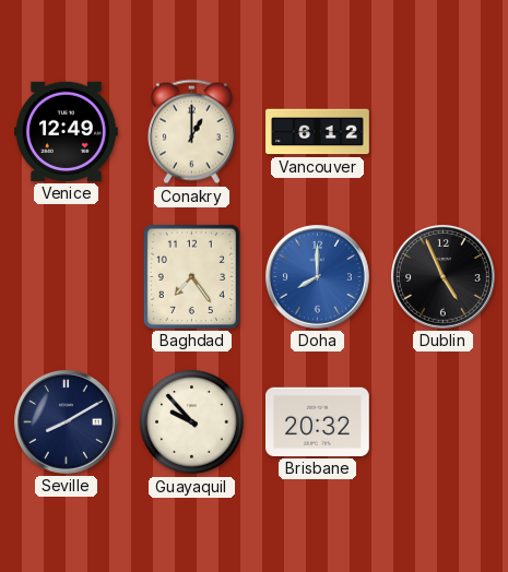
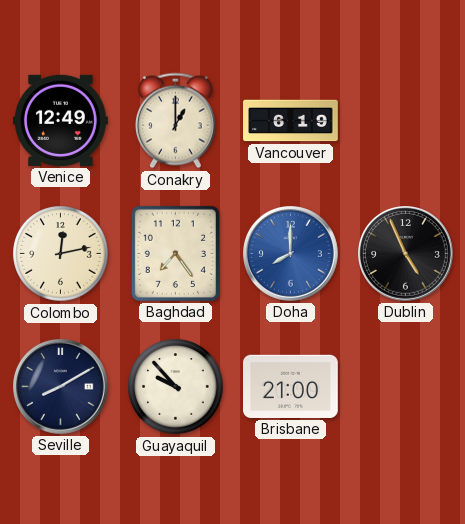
Vancouver: 6:12 -> 6:19
Colombo: none -> 12:13
Brisbane: 20:32 -> 21:00
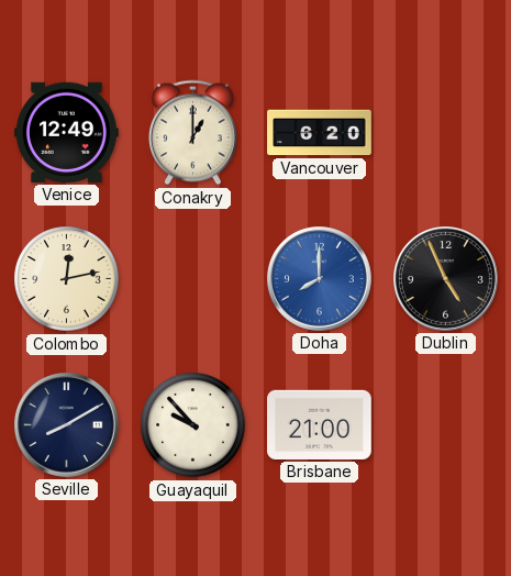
Vancouver: 6:19 -> 6:20
Baghdad: 7:24 -> none
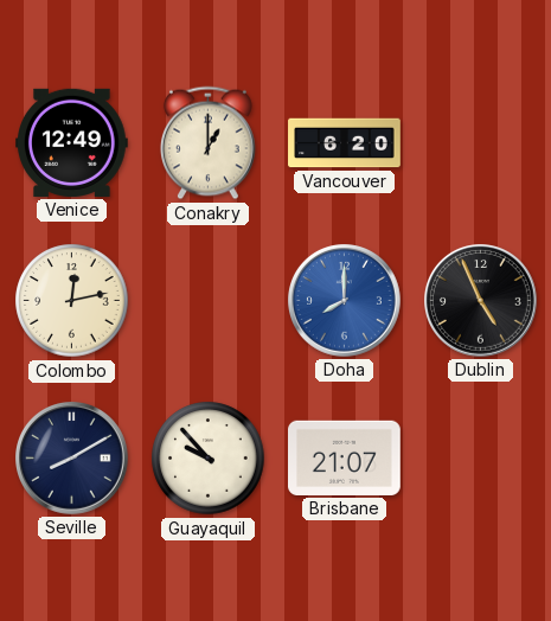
Brisbane: 21:00 -> 21:07
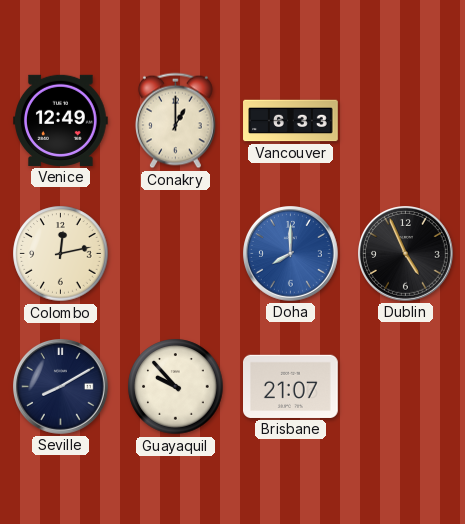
Vancouver: 6:20 -> 6:33
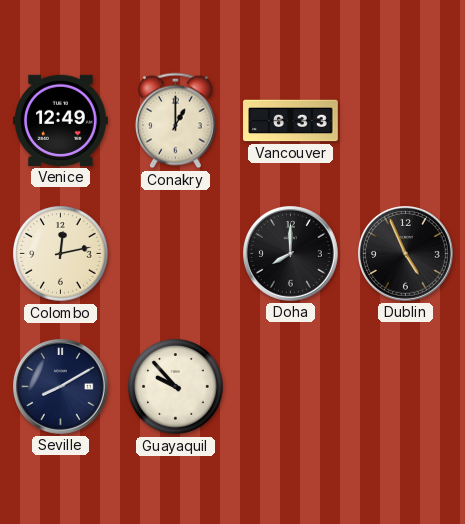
Doha dial: blue -> black
Brisbane: 21:07 -> none
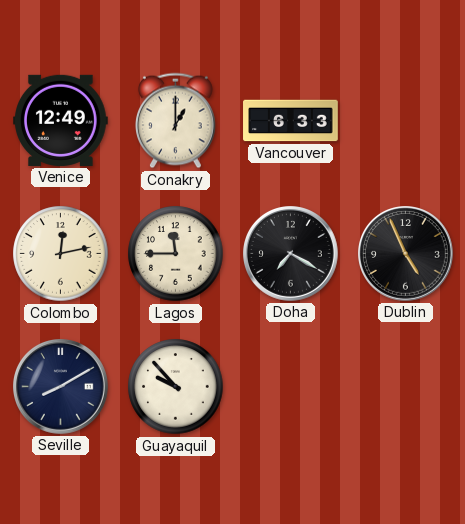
Lagos: none -> 11:45
Doha: 8:00 -> 7:20
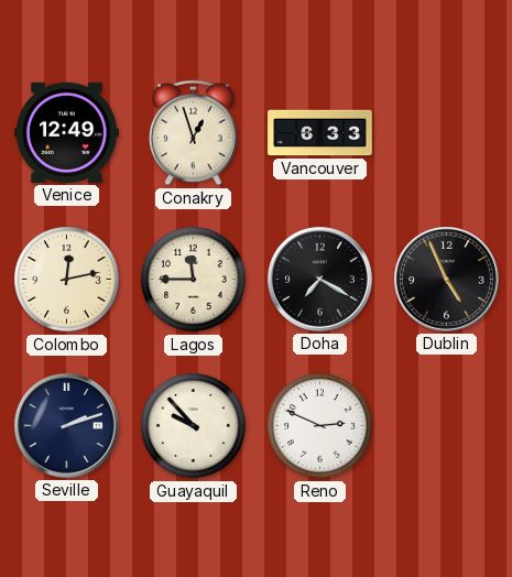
Conakry: 1:00 -> 12:57
Seville: 8:10 -> 2:12
Reno: none -> 2:49
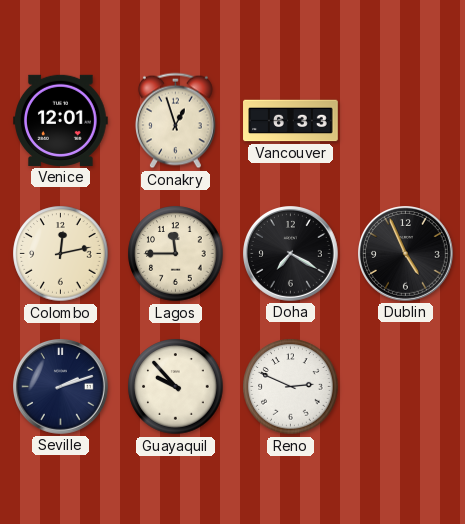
Venice: 12:49 -> 12:01
